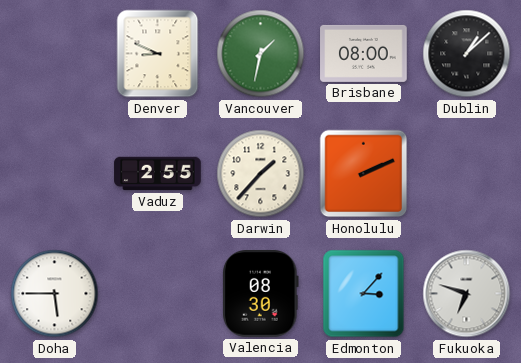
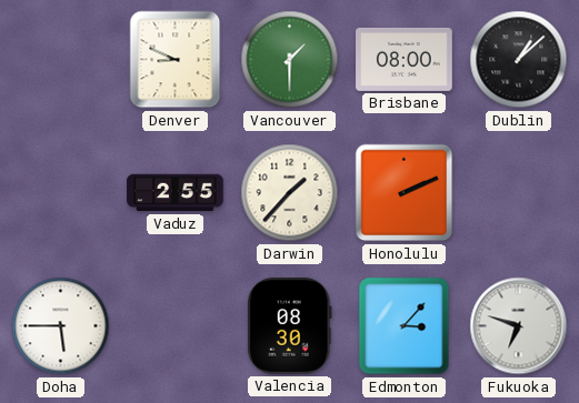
Vancouver: 1:32 -> 1:30
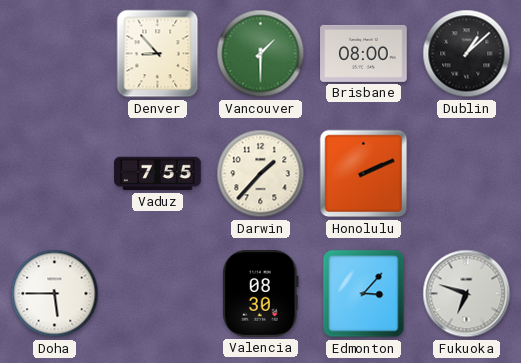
Denver: 8:49 -> 8:53
Vaduz: 2:55 -> 7:55
